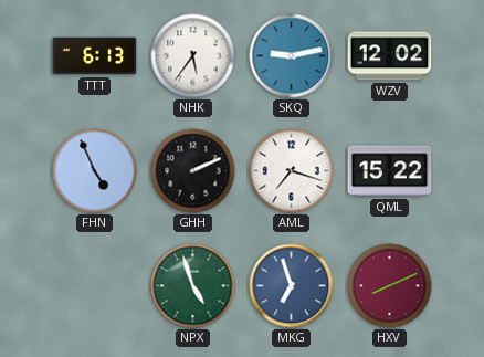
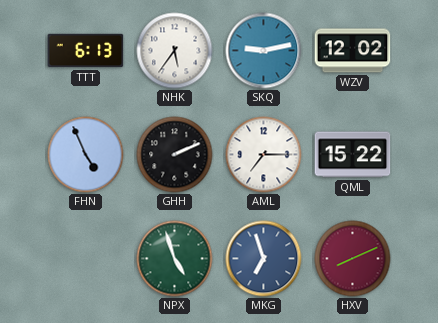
AML: 7:18 -> 7:15
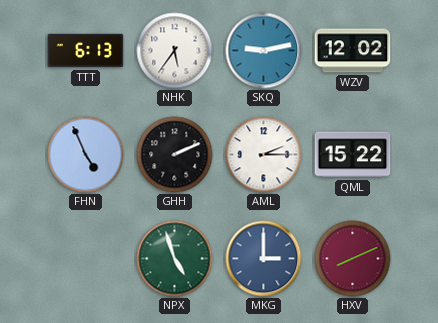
AML: 7:15 -> 2:15
MKG: 6:57 -> 3:00
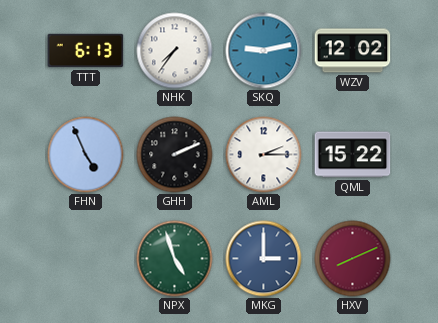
NHK: 5:36 -> 7:36
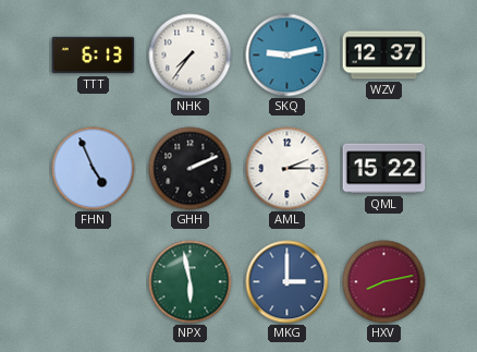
WZV: 12:02 -> 12:37
NPX: 4:57 -> 5:58
HXV: 8:11 -> 8:13
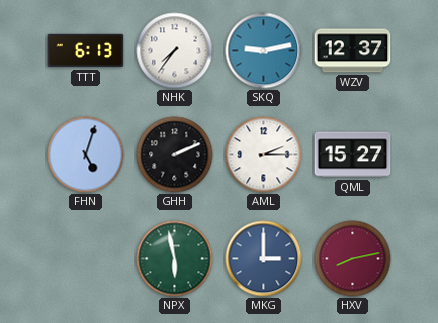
FHN: 4:56 -> 5:03
QML: 15:22 -> 15:27
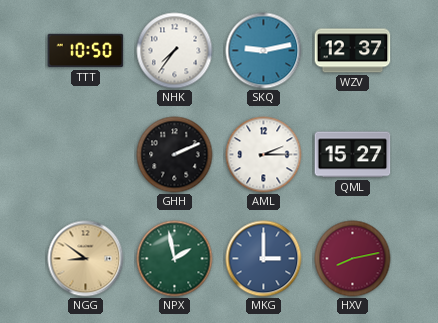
TTT: 6:13 -> 10:50
FHN: 5:03 -> none
NGG: none -> 8:51
NPX: 5:58 -> 1:58
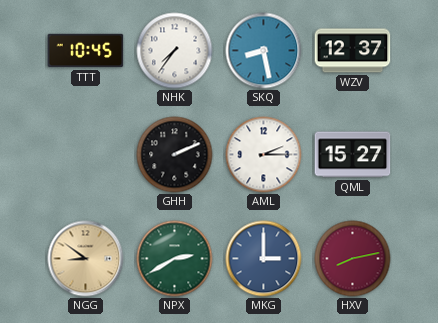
TTT: 10:50 -> 10:45
SKQ: 9:13 -> 8:28
NPX: 1:58 -> 2:40
